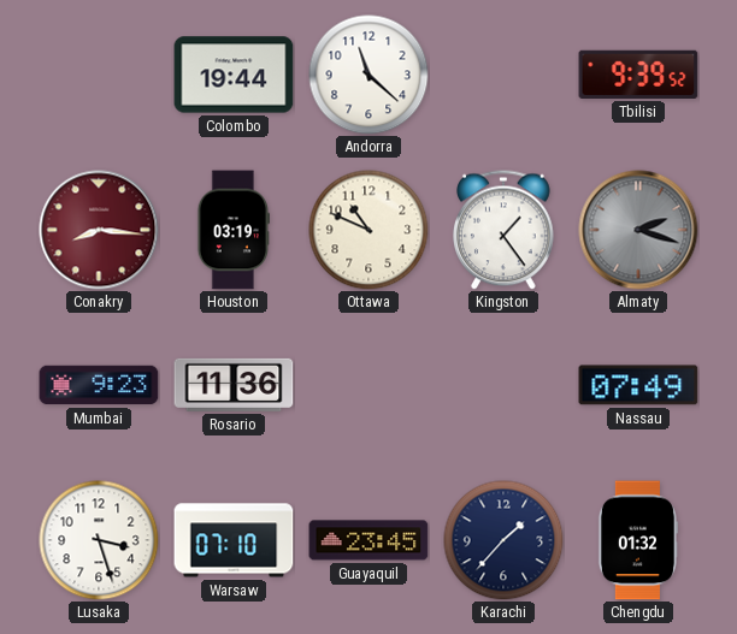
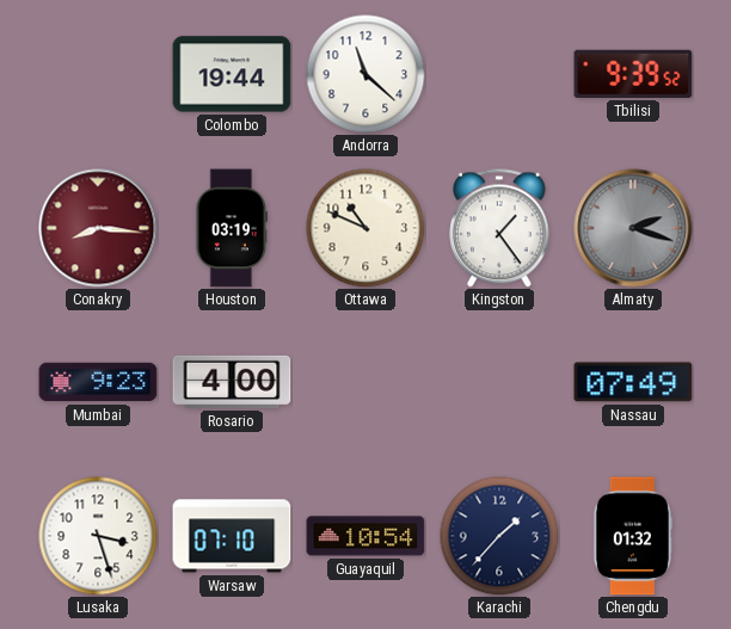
Rosario: 11:36 -> 4:00
Guayaquil: 23:45 -> 10:54
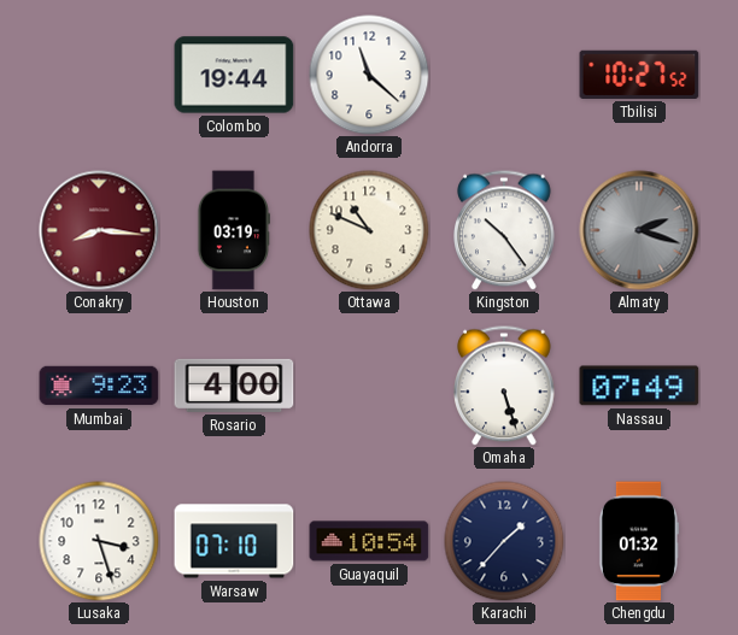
Tbilisi: 9:39 -> 10:27
Kingston: 1:24 -> 10:24
Omaha: none -> 5:27
